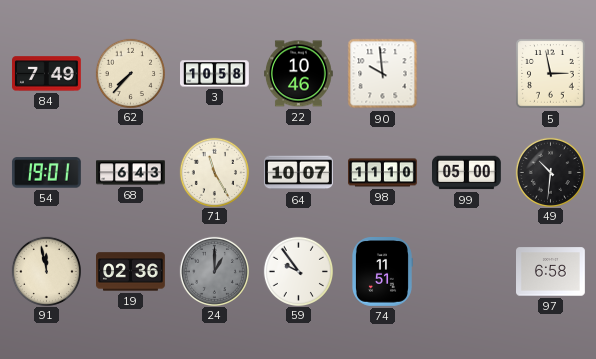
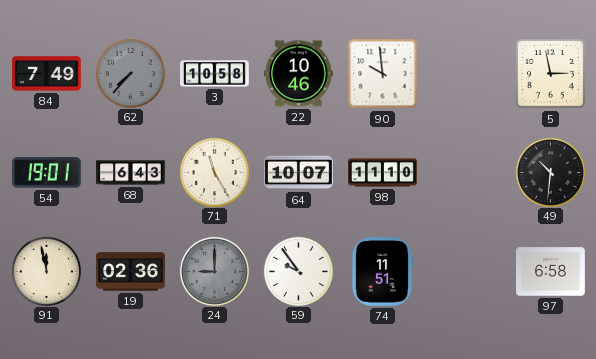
62 dial: cream -> grey
99: 05:00 -> none
24: 1:00 -> 9:00
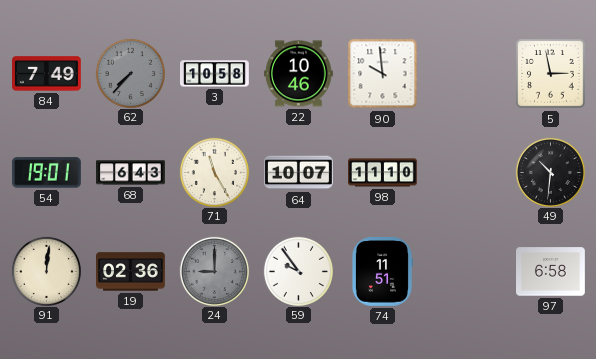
91: 11:58 -> 12:01
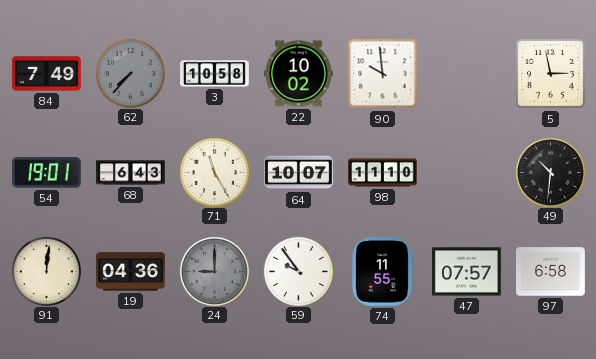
22: 10:46 -> 10:02
19: 02:36 -> 04:36
74: 11:51 -> 11:55
47: none -> 07:57
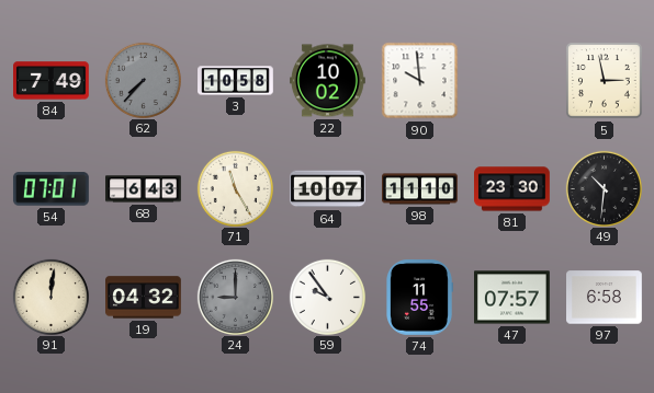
54: 19:01 -> 07:01
81: none -> 23:30
19: 04:36 -> 04:32
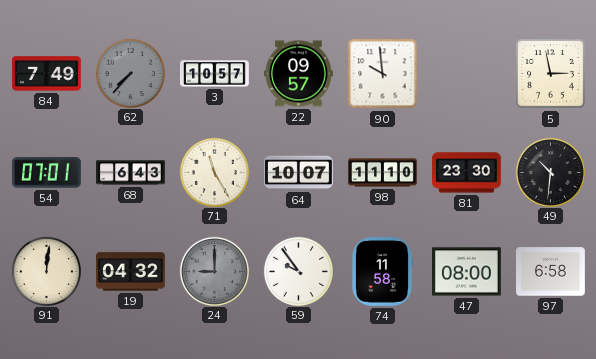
3: 10:58 -> 10:57
22: 10:02 -> 09:57
74: 11:55 -> 11:58
47: 07:57 -> 08:00
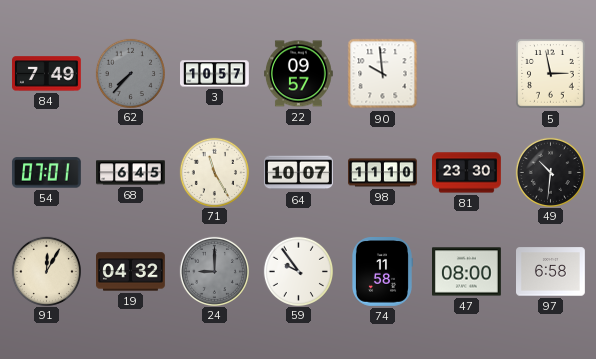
68: 6:43 -> 6:45
91: 12:01 -> 12:05
